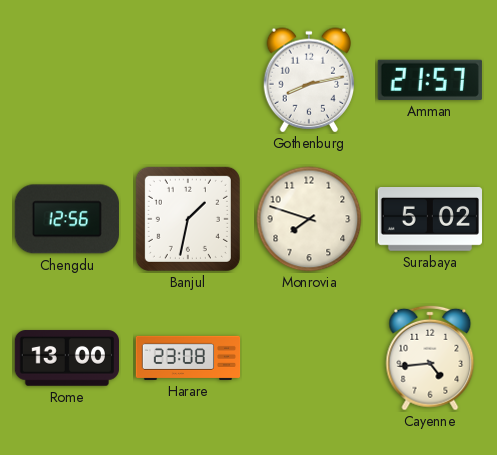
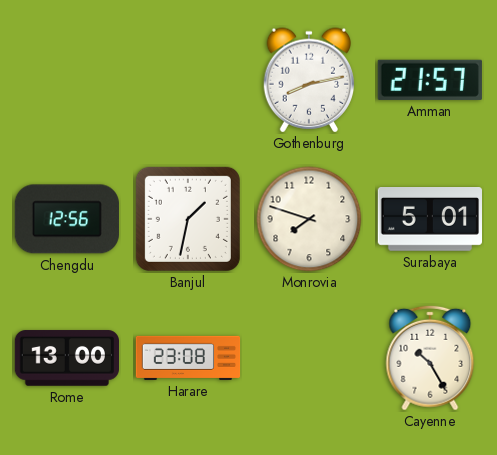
Surabaya: 5:02 -> 5:01
Cayenne: 4:44 -> 10:25
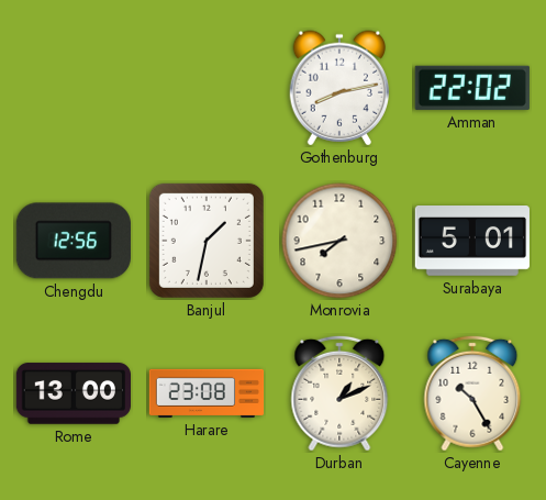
Amman: 21:57 -> 22:02
Monrovia: 7:48 -> 7:43
Durban: none -> 1:11
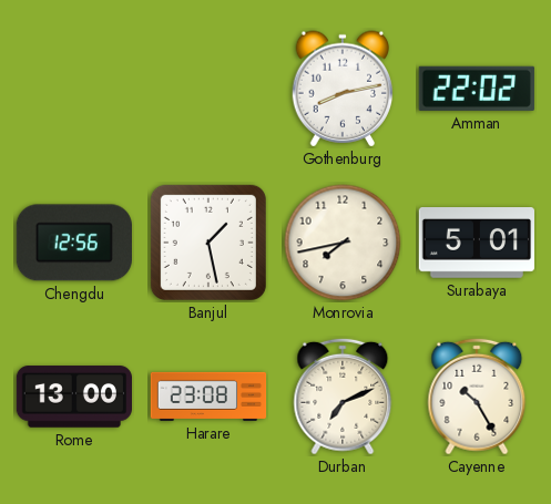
Banjul: 1:32 -> 1:28
Durban: 1:11 -> 7:11
